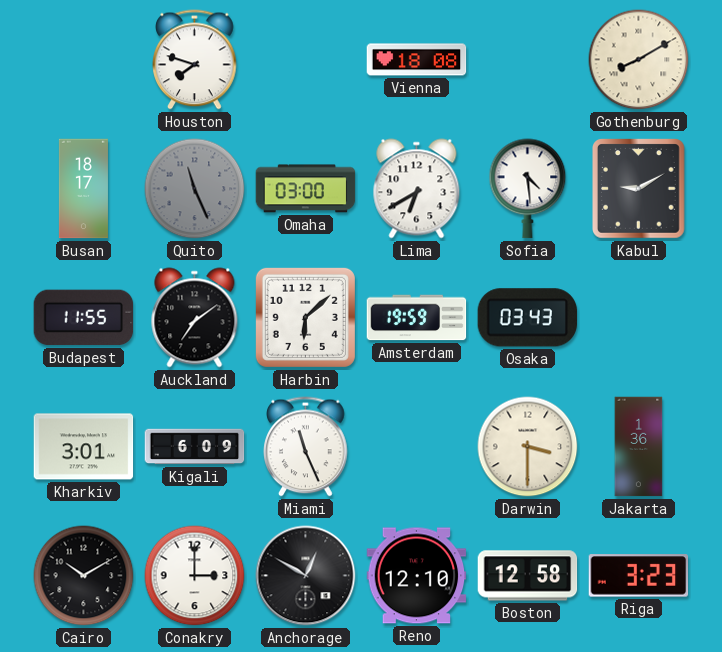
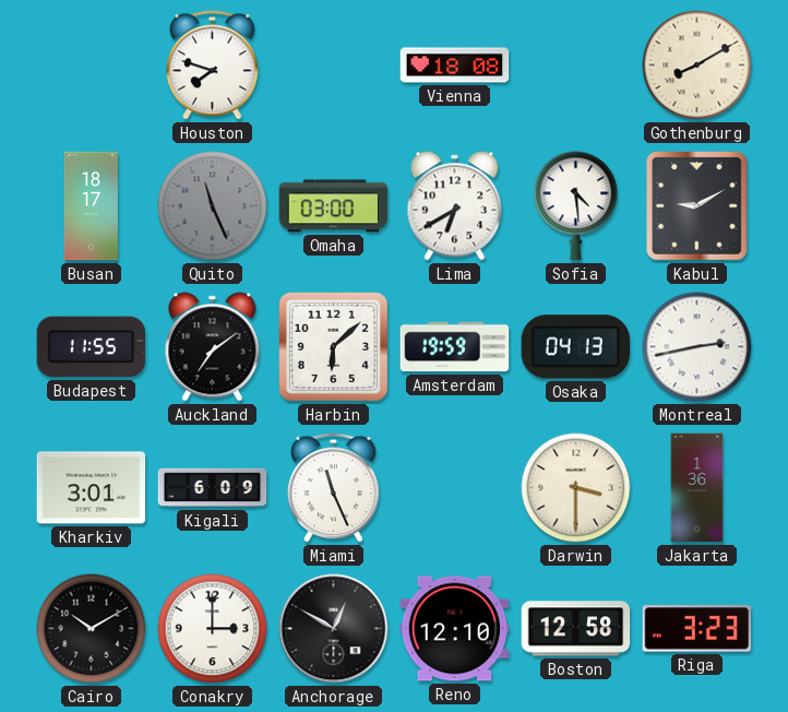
Osaka: 03:43 -> 04:13
Montreal: none -> 2:43
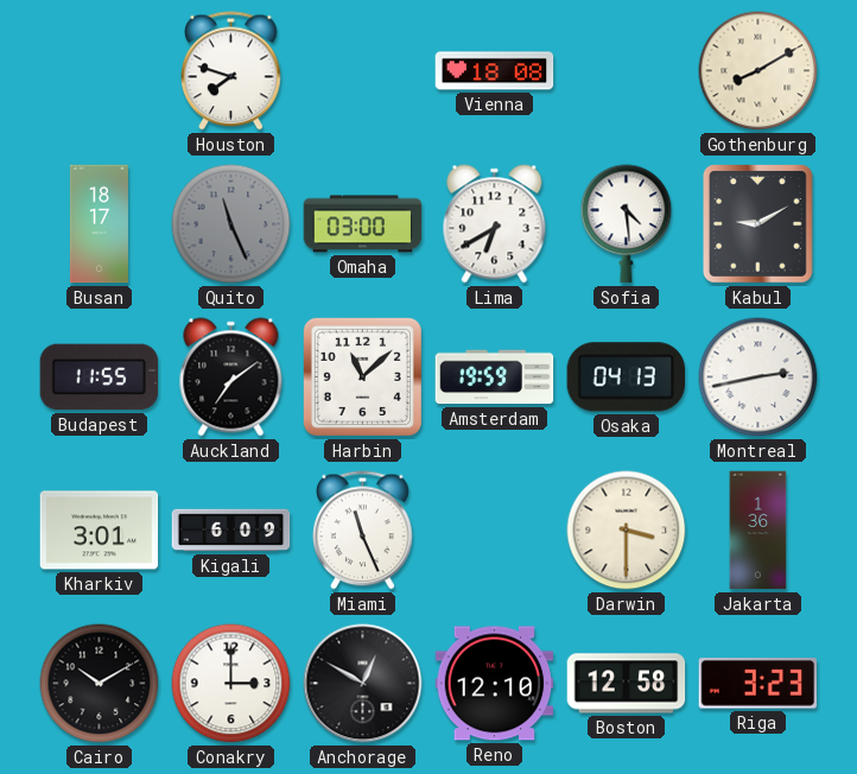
Harbin: 6:08 -> 11:08
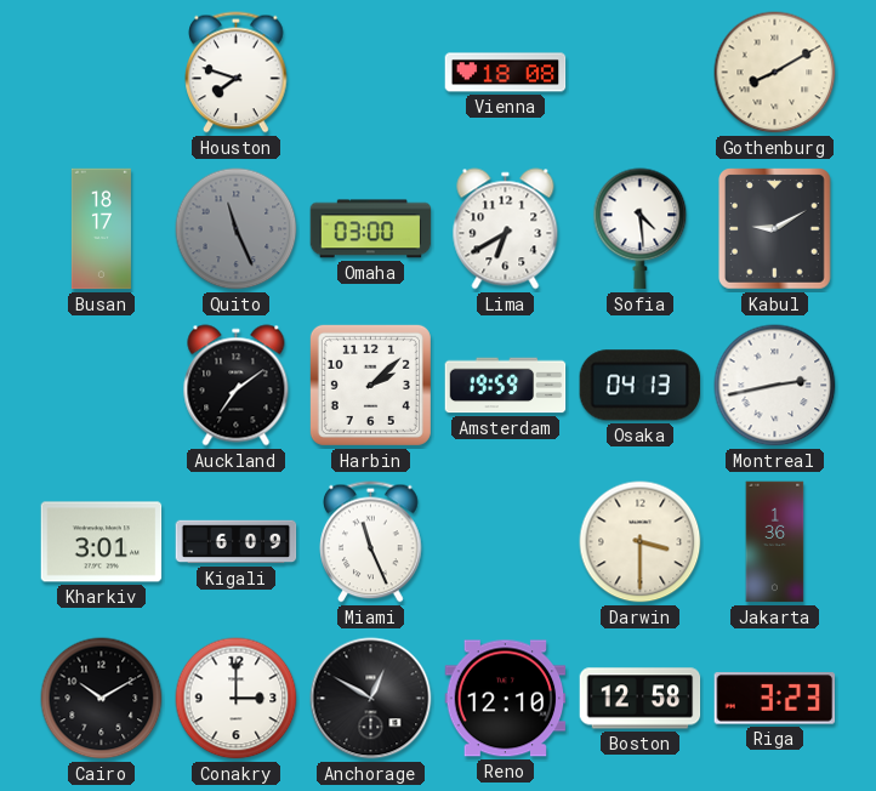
Budapest: 11:55 -> none
Harbin: 11:08 -> 2:08
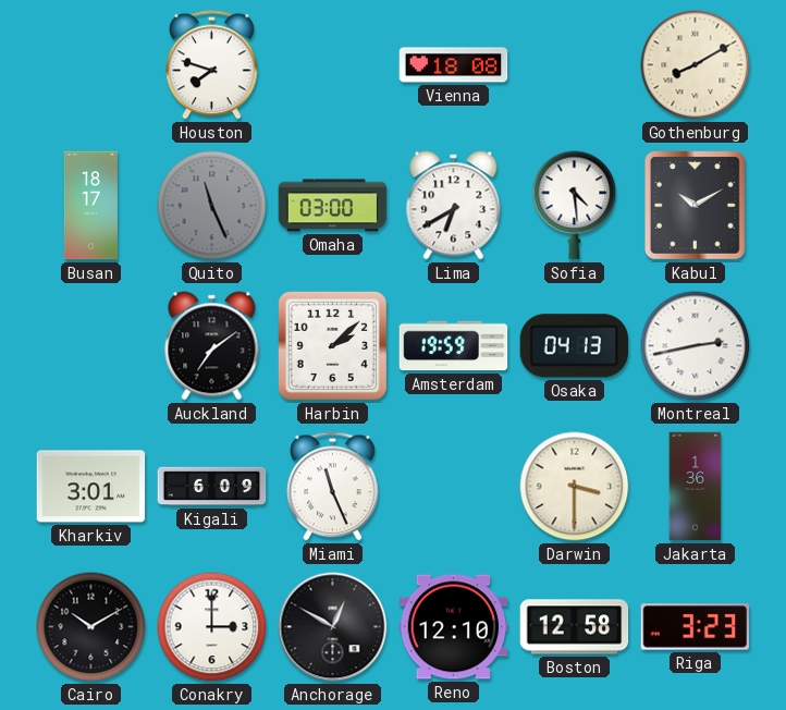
Kabul: 9:10 -> 10:10
